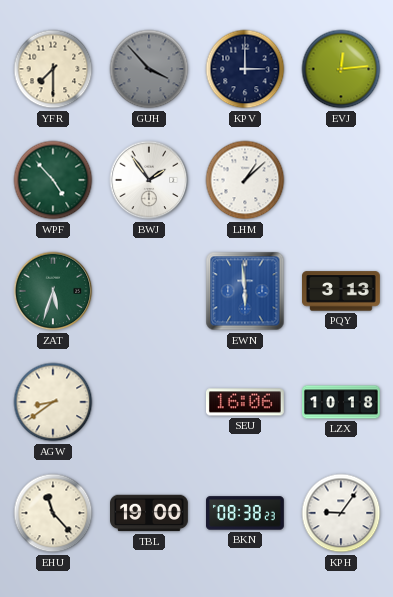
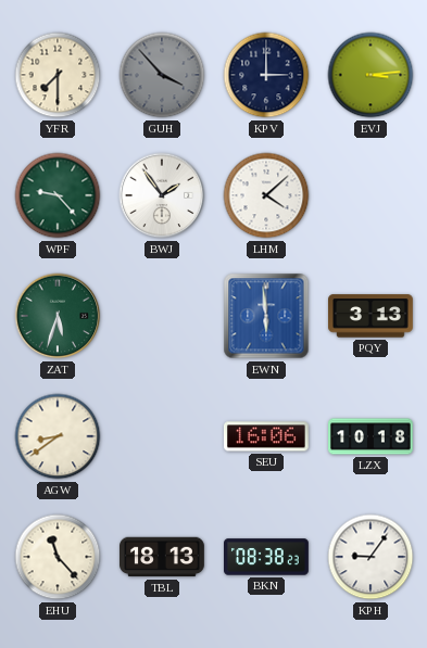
EVJ: 12:14 -> 3:14
WPF: 4:53 -> 9:23
LHM: 1:08 -> 4:08
TBL: 19:00 -> 18:13
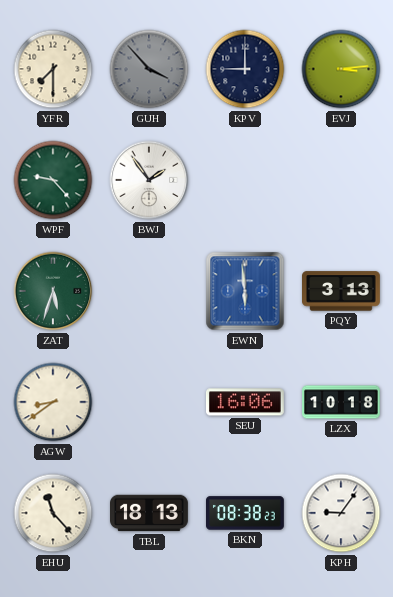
KPV: 3:00 -> 9:00
LHM: 4:08 -> none
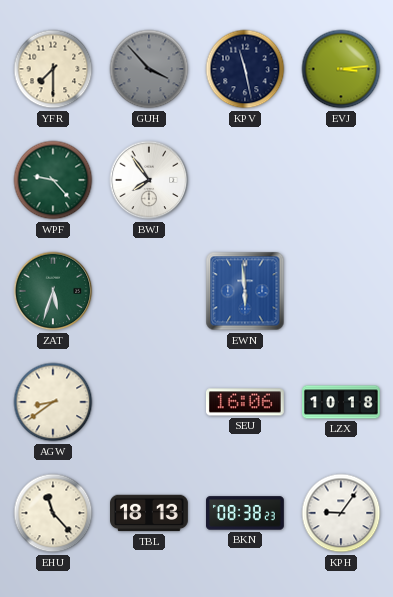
KPV: 9:00 -> 11:28
BWJ: 1:54 -> 7:54
PQY: 3:13 -> none
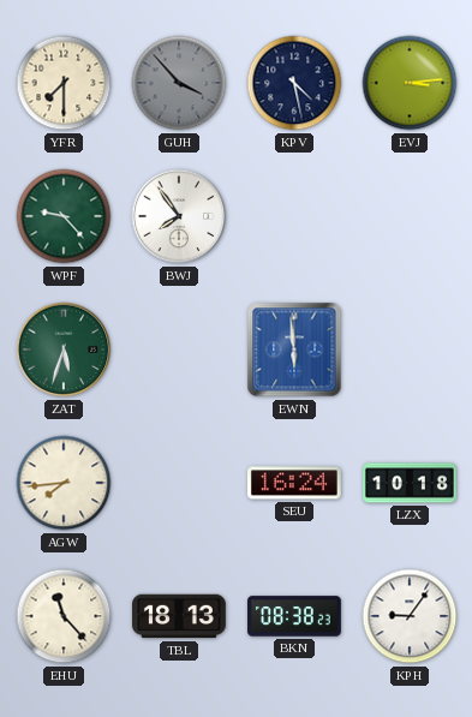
KPV: 11:28 -> 4:28
AGW: 8:39 -> 7:44
SEU: 16:06 -> 16:24
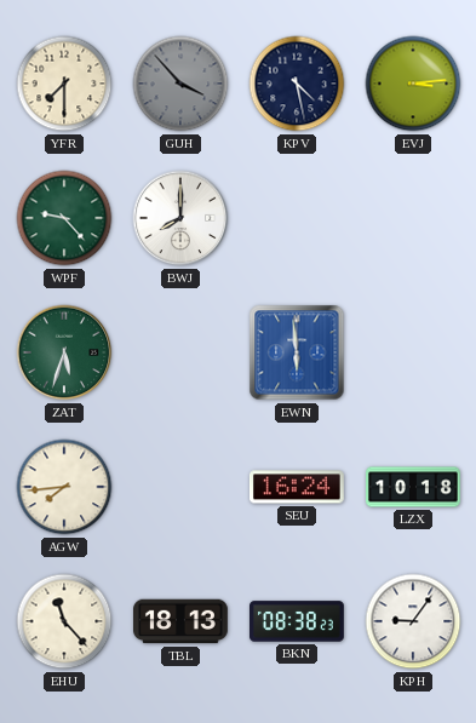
BWJ: 7:54 -> 8:00
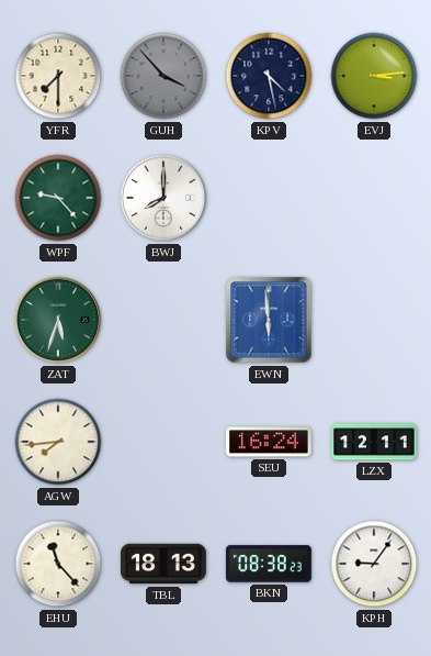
LZX: 10:18 -> 12:11
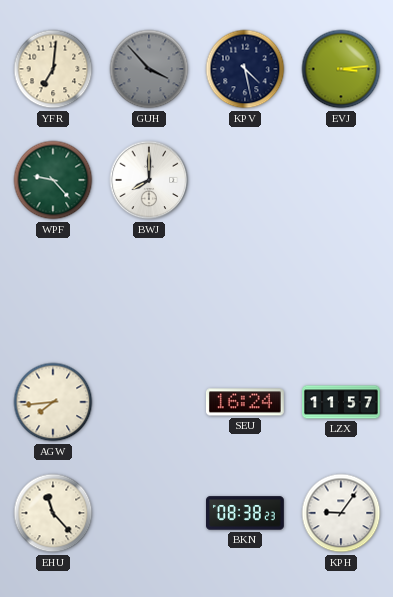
YFR: 7:30 -> 7:01
ZAT: 5:33 -> none
EWN: 5:59 -> none
LZX: 12:11 -> 11:57
TBL: 18:13 -> none
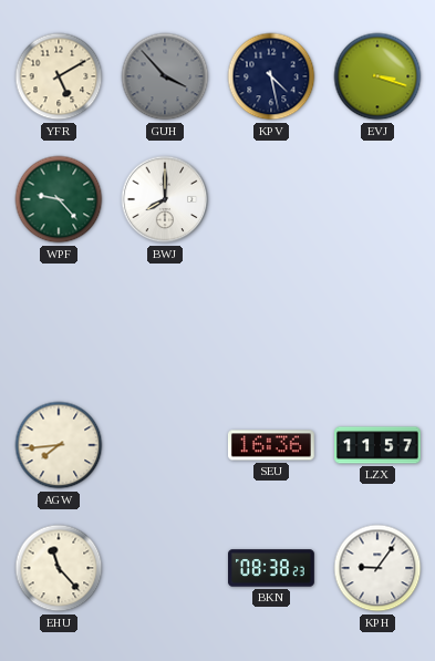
YFR: 7:01 -> 5:10
EVJ: 3:14 -> 3:18
SEU: 16:24 -> 16:36
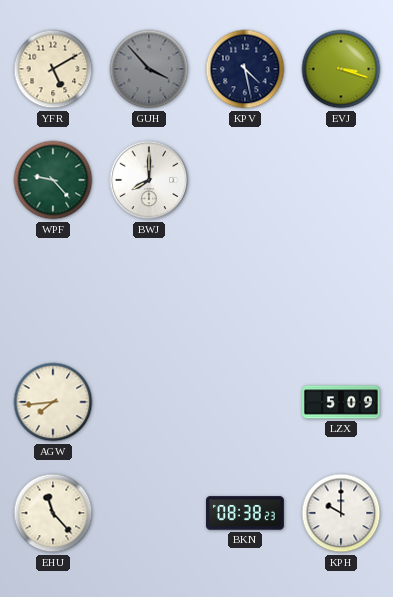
SEU: 16:36 -> none
LZX: 11:57 -> 5:09
KPH: 9:06 -> 10:00
